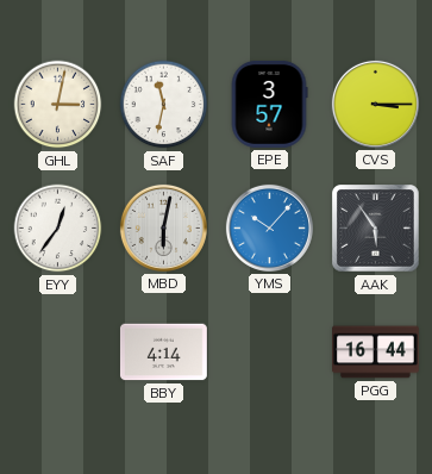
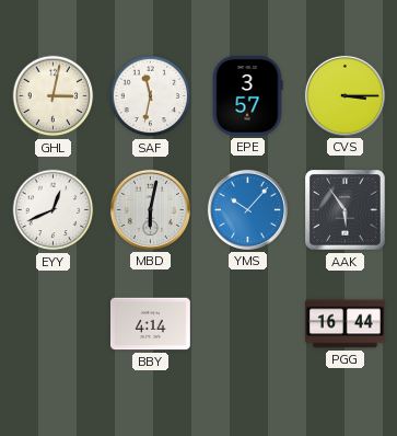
EYY: 12:36 -> 12:41
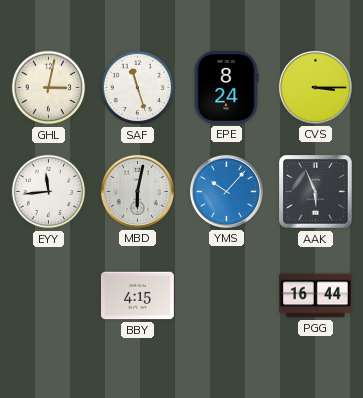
SAF: 11:32 -> 11:27
EPE: 3:57 -> 8:24
EYY: 12:41 -> 11:44
AAK: 5:54 -> 5:56
BBY: 4:14 -> 4:15
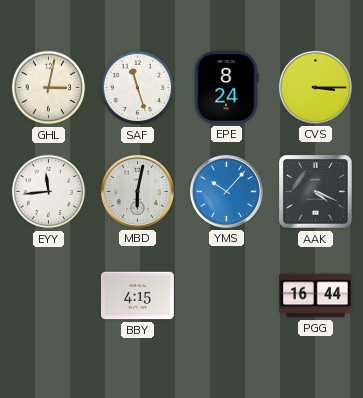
AAK: 5:56 -> 4:19
